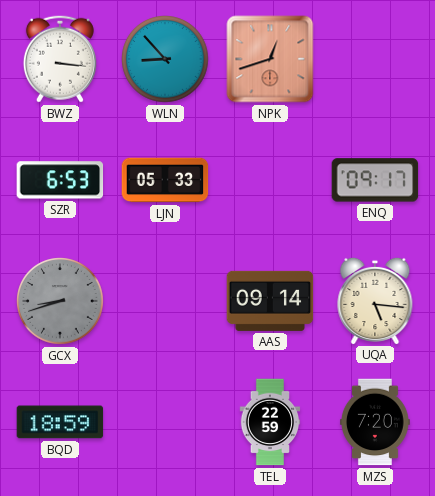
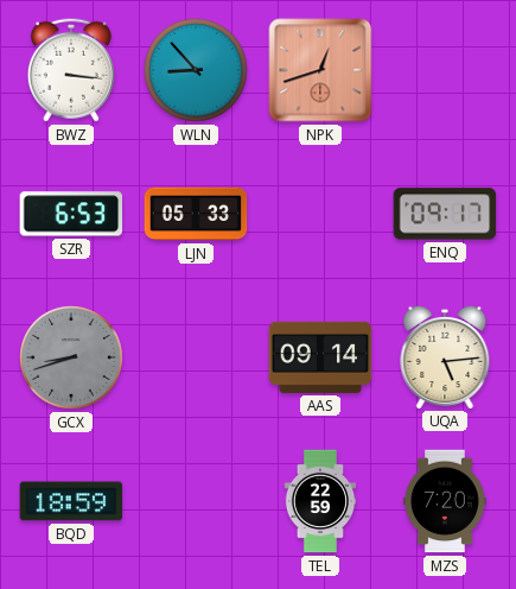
UQA: 5:16 -> 5:14
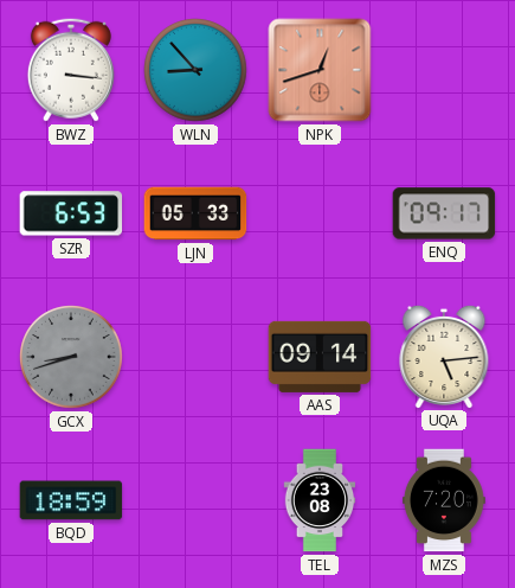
TEL: 22:59 -> 23:08
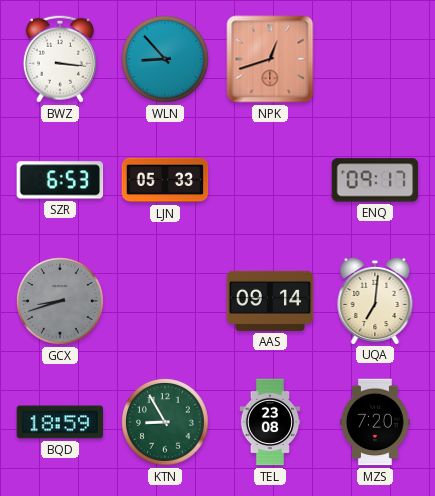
UQA: 5:14 -> 7:01
KTN: none -> 8:55
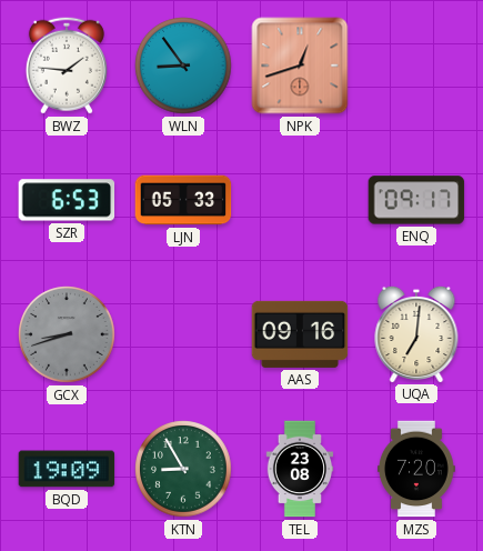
BWZ: 3:16 -> 1:46
WLN: 8:53 -> 8:54
AAS: 09:14 -> 09:16
BQD: 18:59 -> 19:09
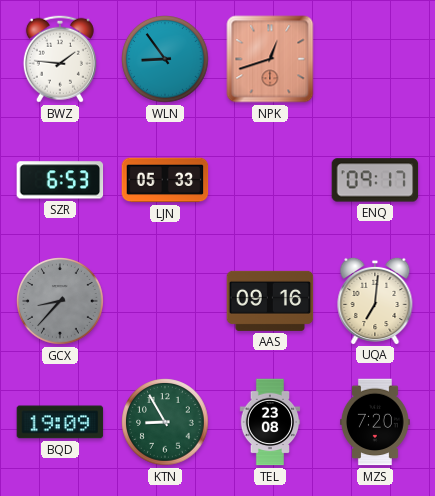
GCX: 8:42 -> 8:37
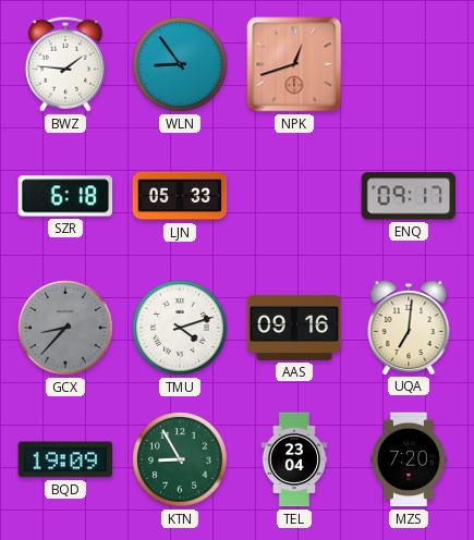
SZR: 6:53 -> 6:18
TMU: none -> 4:12
TEL: 23:08 -> 23:04
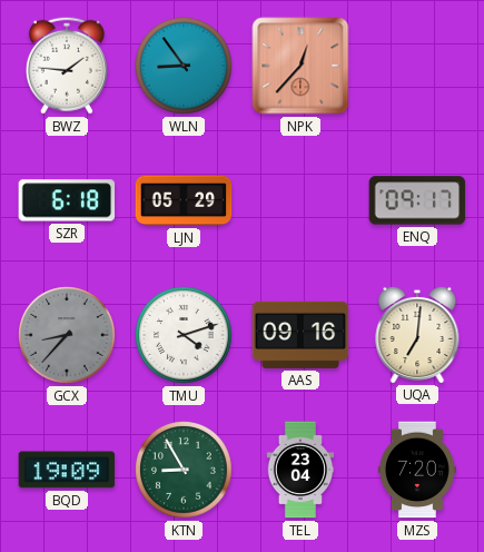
NPK: 12:42 -> 12:37
LJN: 05:33 -> 05:29
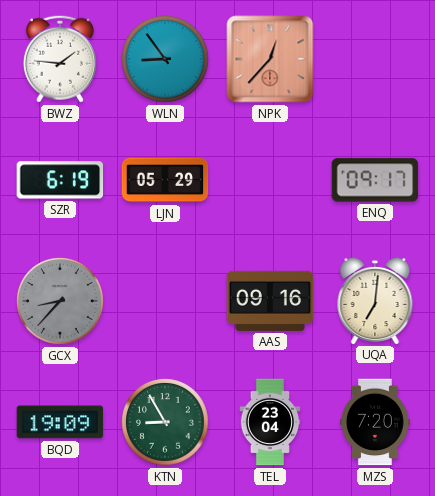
SZR: 6:18 -> 6:19
TMU: 4:12 -> none
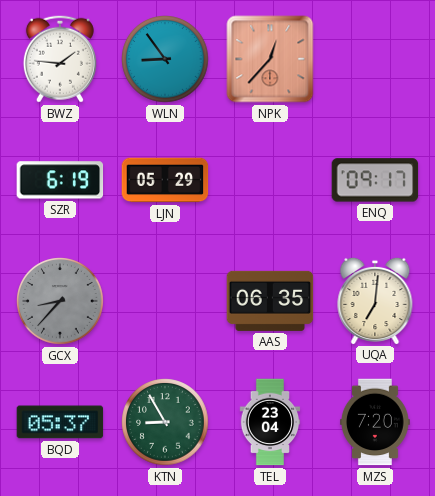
AAS: 09:16 -> 06:35
BQD: 19:09 -> 05:37
